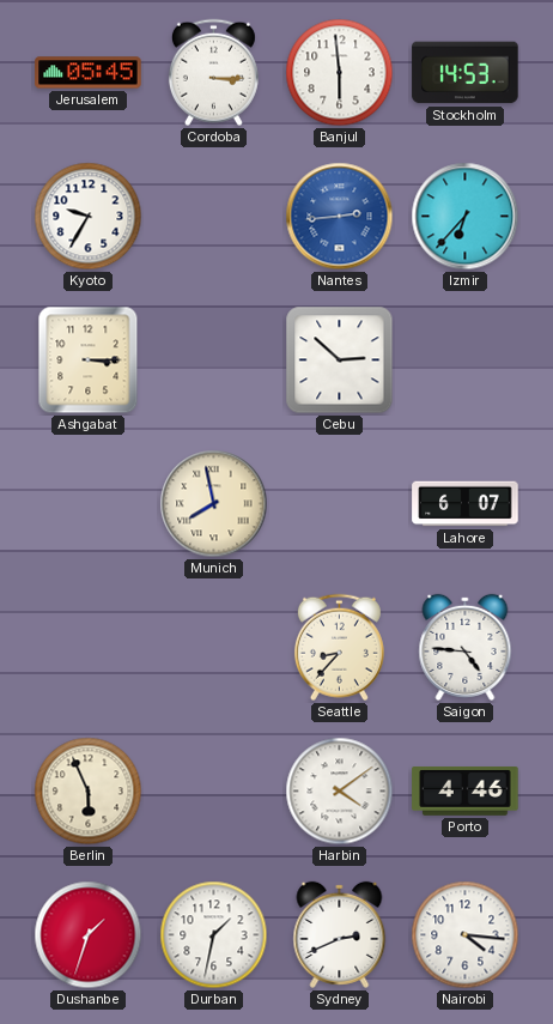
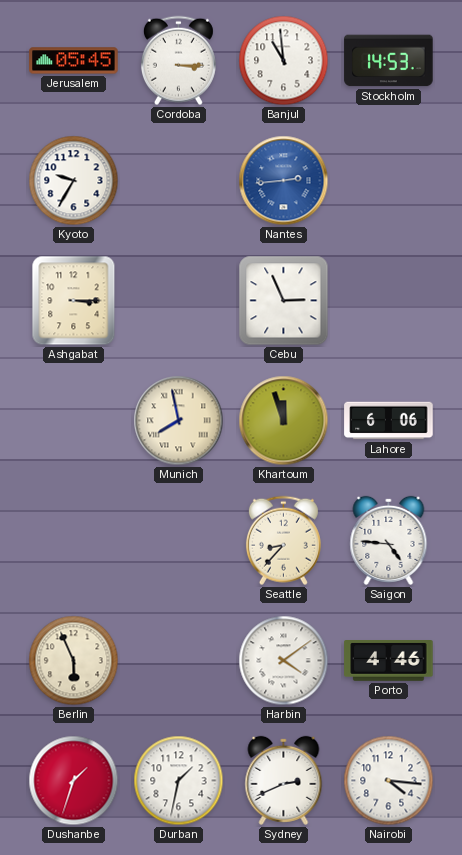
Banjul: 5:59 -> 10:59
Izmir: 6:37 -> none
Cebu: 2:52 -> 2:56
Khartoum: none -> 11:57
Lahore: 6:07 -> 6:06
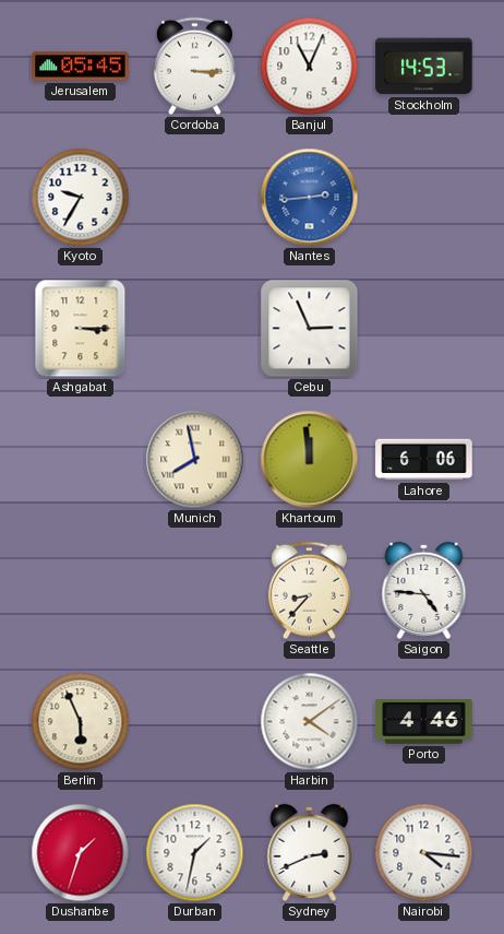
Banjul: 10:59 -> 11:04
Khartoum: 11:57 -> 11:59
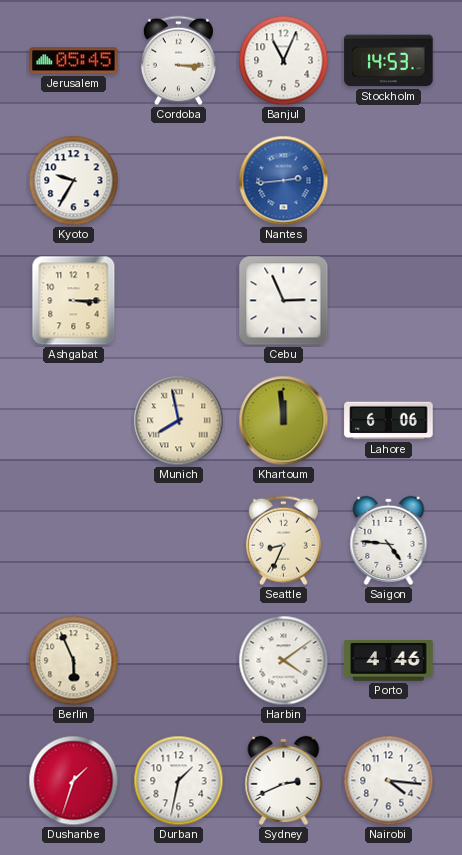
Seattle: 8:37 -> 8:34
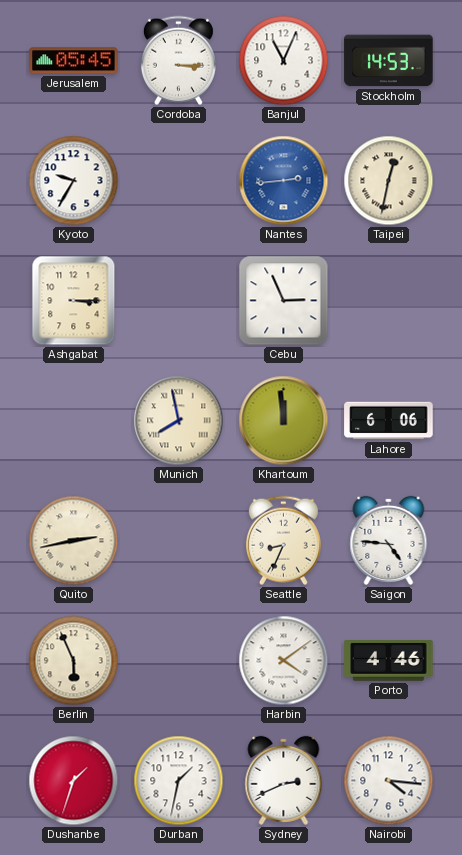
Taipei: none -> 12:32
Quito: none -> 2:43
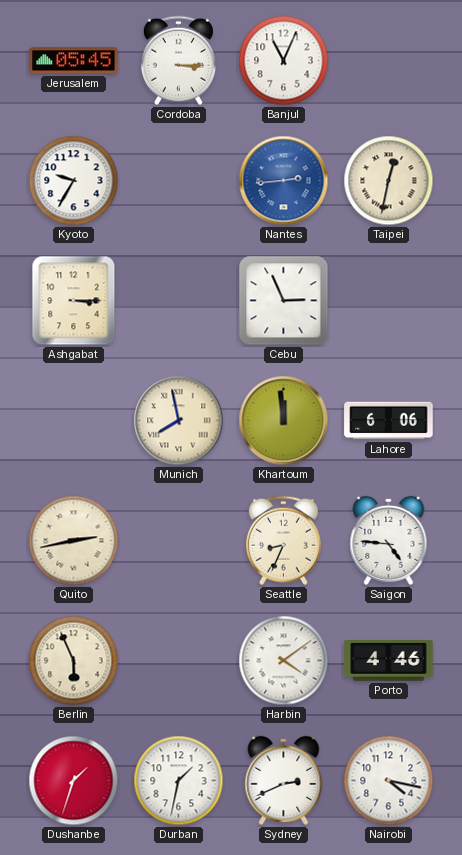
Stockholm: 14:53 -> none
Nairobi: 4:16 -> 4:17
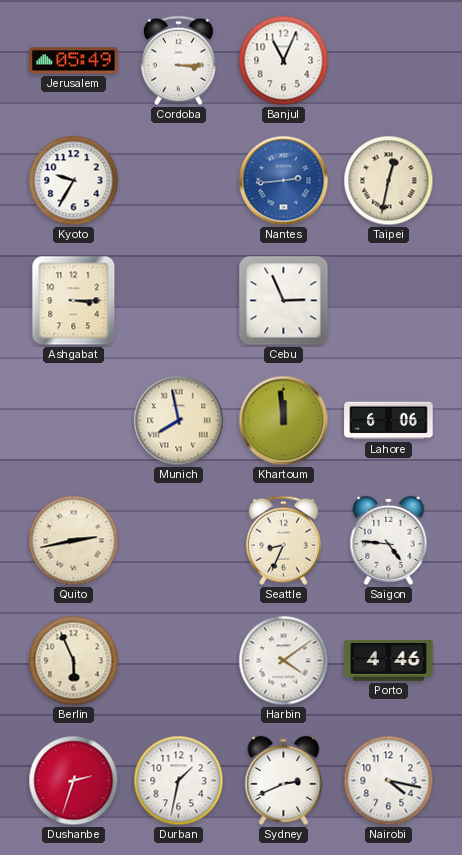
Jerusalem: 05:45 -> 05:49
Dushanbe: 1:33 -> 2:33
